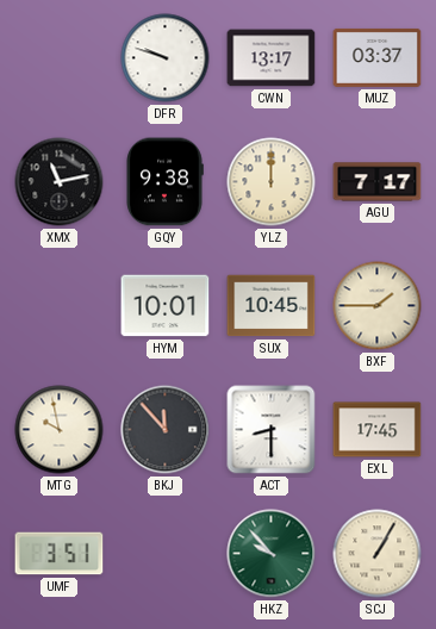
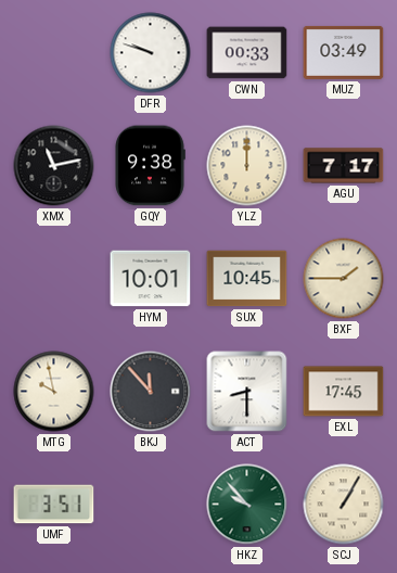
CWN: 13:17 -> 00:33
MUZ: 03:37 -> 03:49
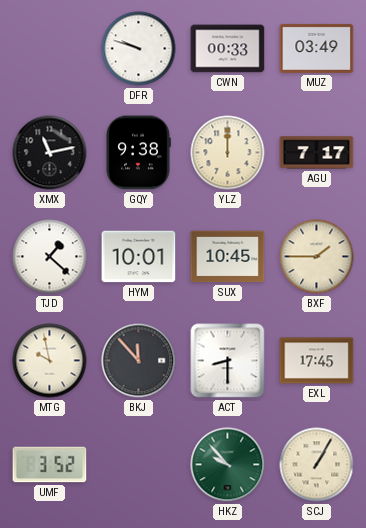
TJD: none -> 1:22
UMF: 3:51 -> 3:52
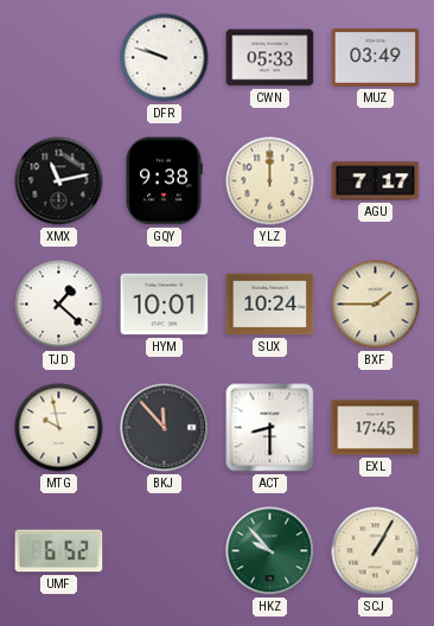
CWN: 00:33 -> 05:33
SUX: 10:45 -> 10:24
UMF: 3:52 -> 6:52
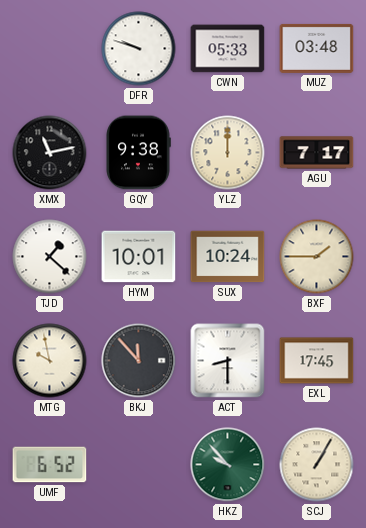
MUZ: 03:49 -> 03:48
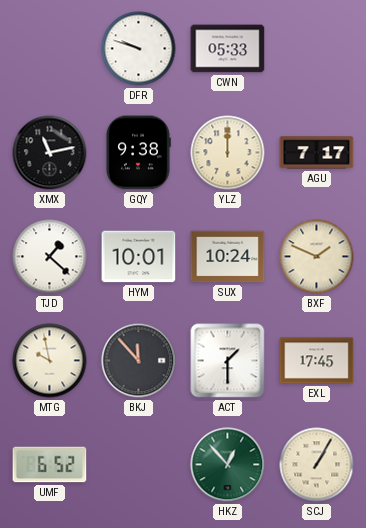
MUZ: 03:48 -> none
BXF: 1:45 -> 1:49
ACT: 8:30 -> 1:30
HKZ: 9:53 -> 12:53
